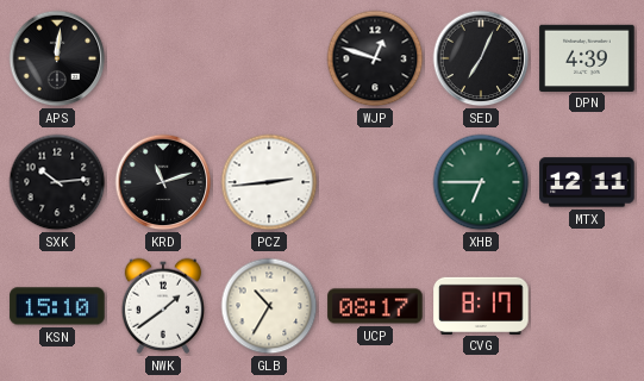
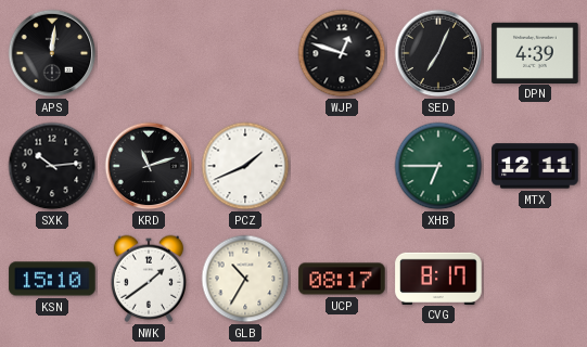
PCZ: 2:44 -> 1:41
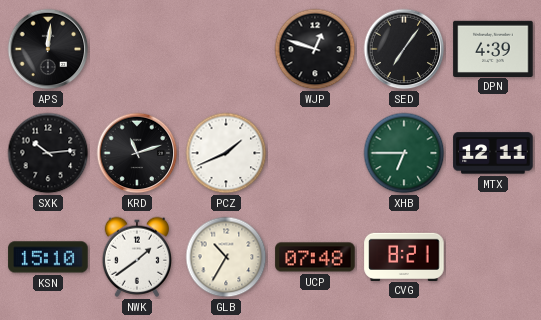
SED: 7:04 -> 7:06
UCP: 08:17 -> 07:48
CVG: 8:17 -> 8:21
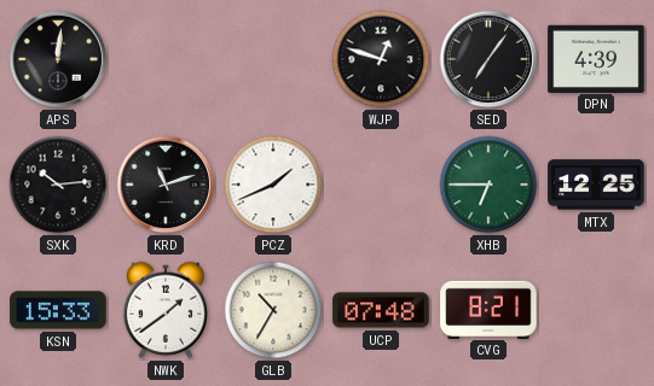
MTX: 12:11 -> 12:25
KSN: 15:10 -> 15:33
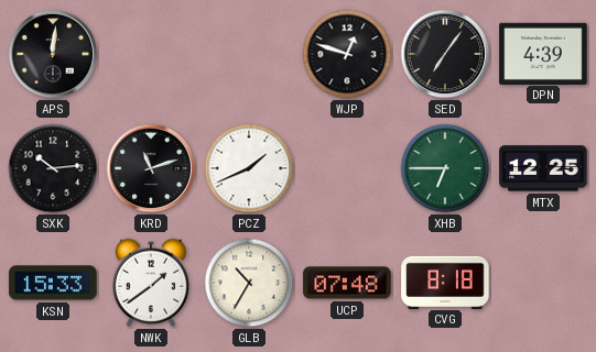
CVG: 8:21 -> 8:18
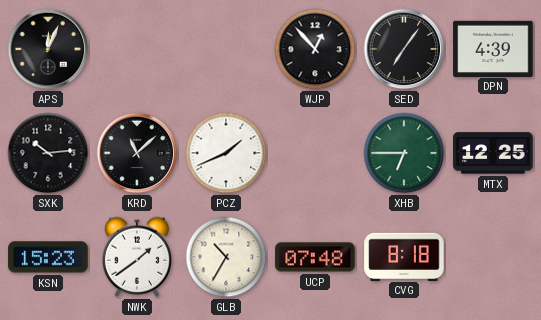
APS: 12:01 -> 12:04
WJP: 12:48 -> 12:53
KRD: 11:12 -> 11:08
KSN: 15:33 -> 15:23
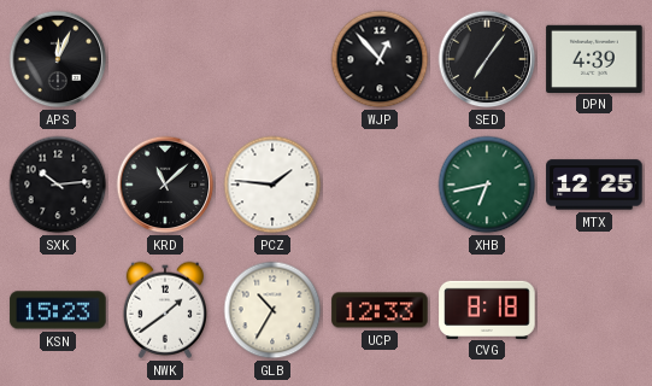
PCZ: 1:41 -> 1:46
XHB: 6:45 -> 6:43
UCP: 07:48 -> 12:33
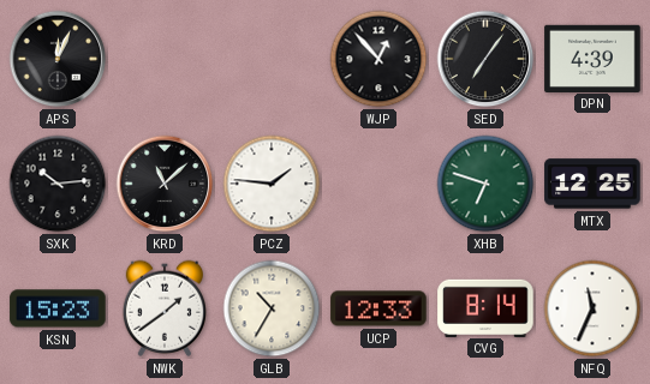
XHB: 6:43 -> 6:48
CVG: 8:18 -> 8:14
NFQ: none -> 11:34
